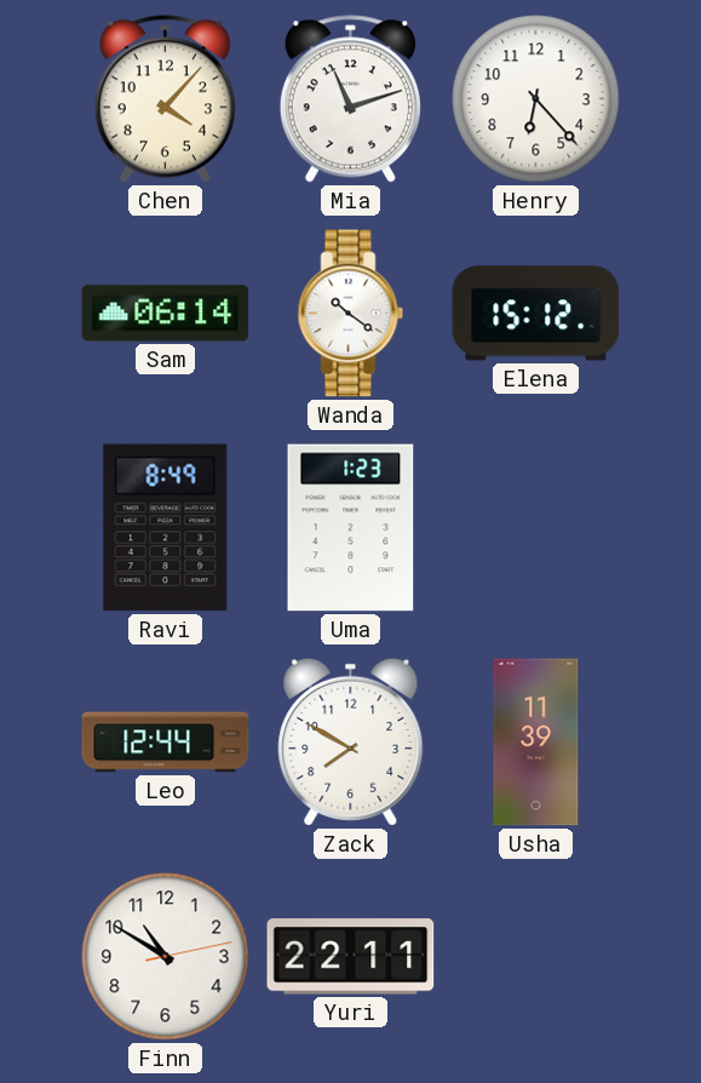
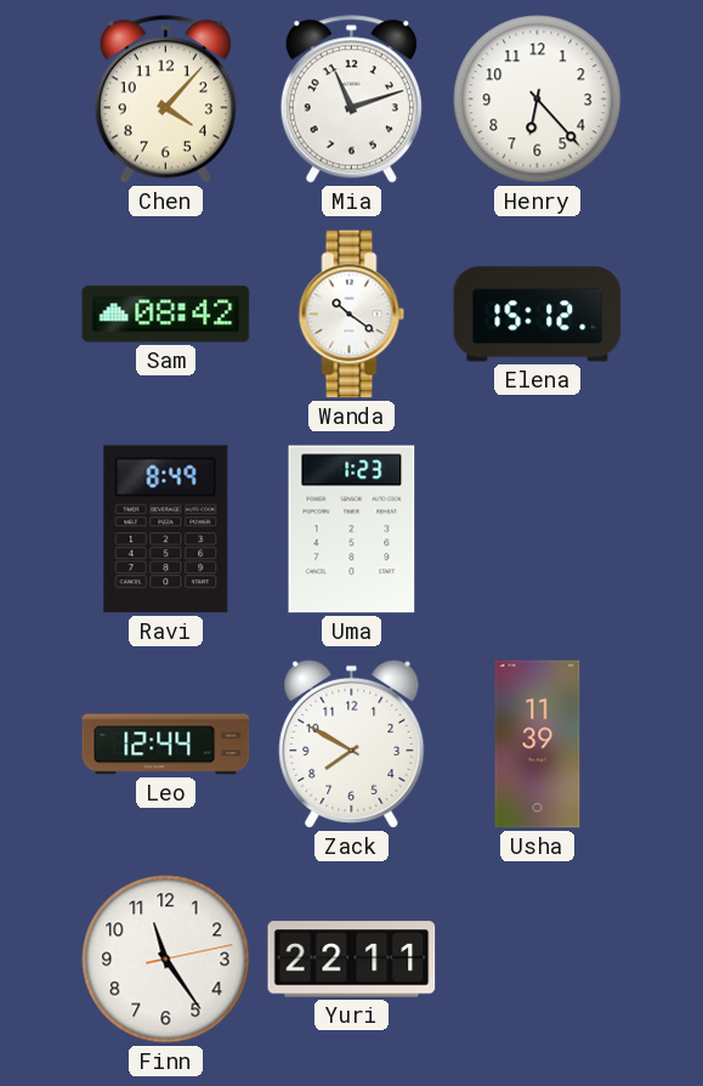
Sam: 06:14 -> 08:42
Finn: 10:50 -> 11:24
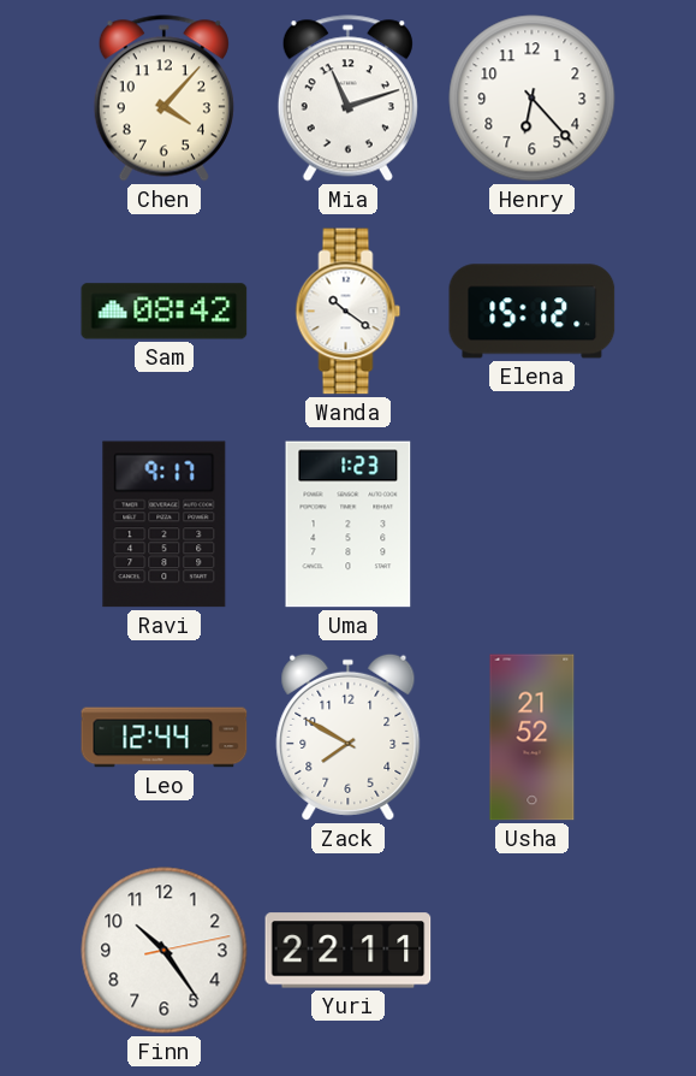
Ravi: 8:49 -> 9:17
Usha: 11:39 -> 21:52
Finn: 11:24 -> 10:24
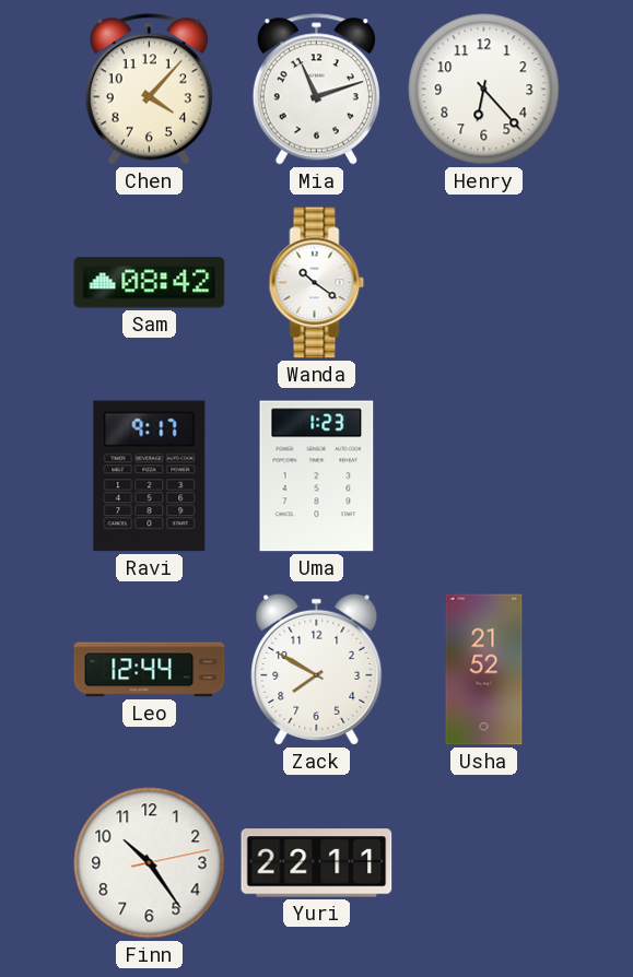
Elena: 15:12 -> none
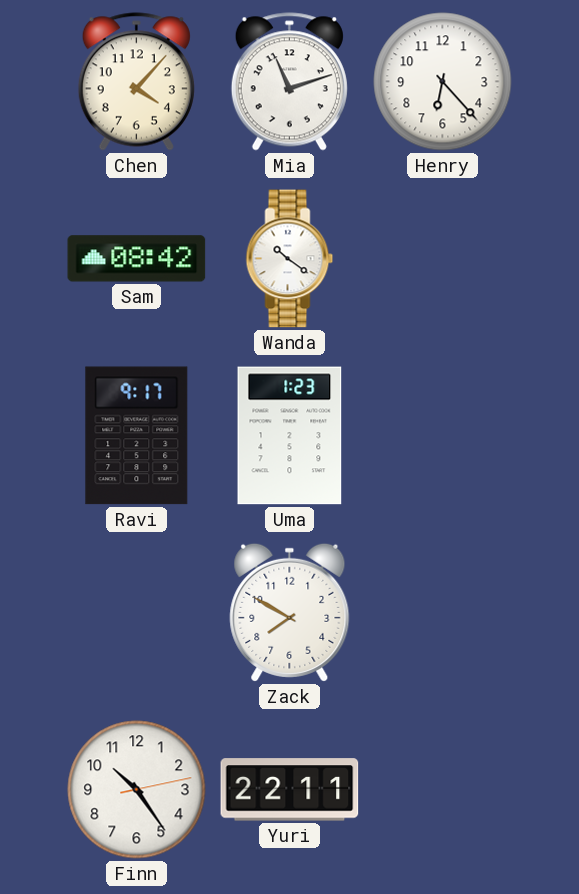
Leo: 12:44 -> none
Usha: 21:52 -> none
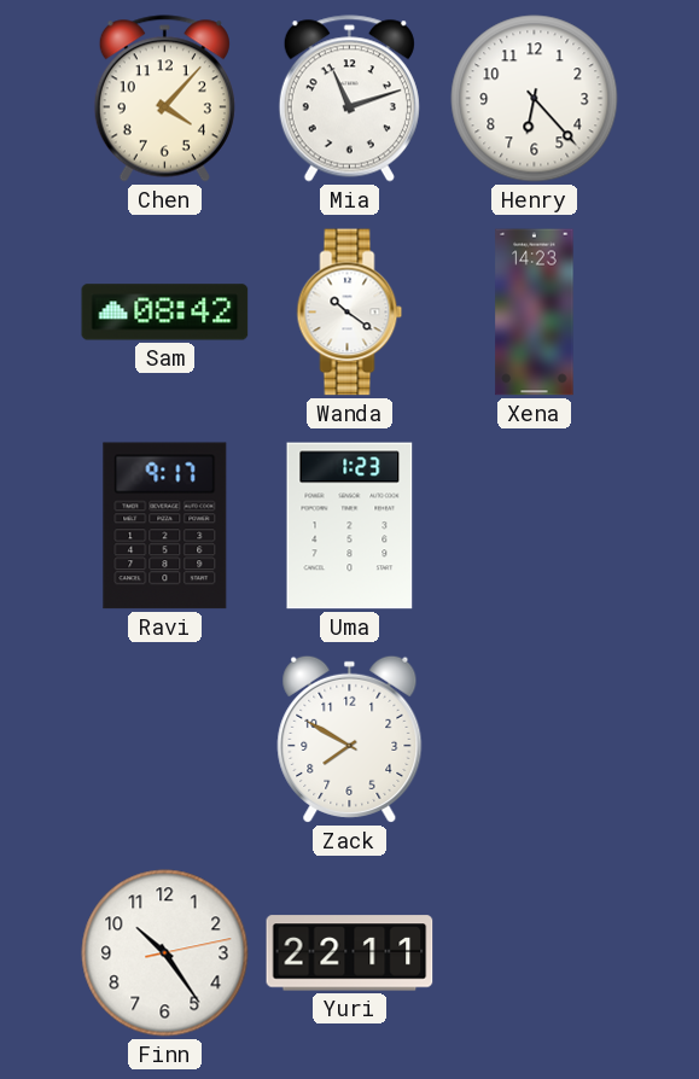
Xena: none -> 14:23
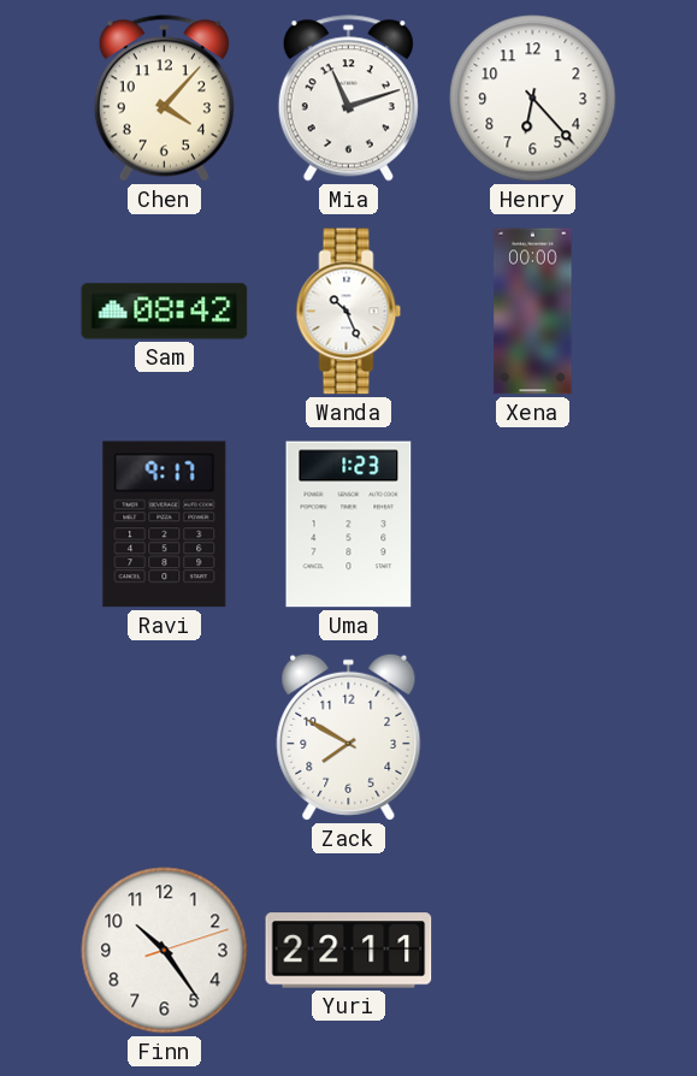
Wanda: 10:21 -> 10:26
Xena: 14:23 -> 00:00
Finn: 10:24:13 -> 10:24:12
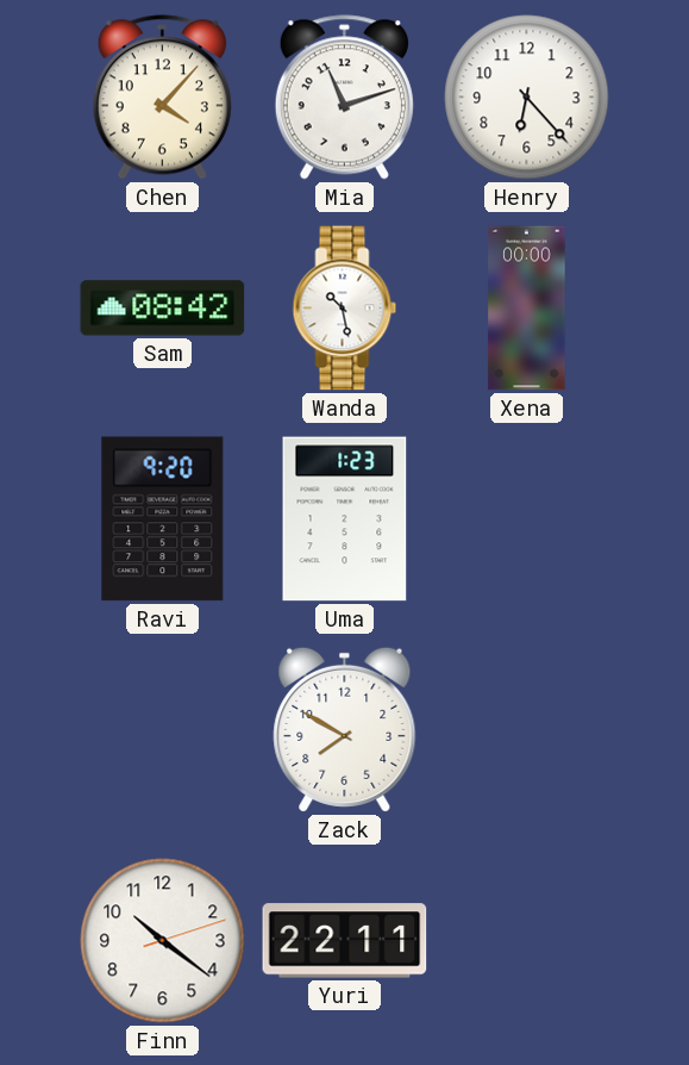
Wanda: 10:26 -> 10:28
Ravi: 9:17 -> 9:20
Finn: 10:24 -> 10:21
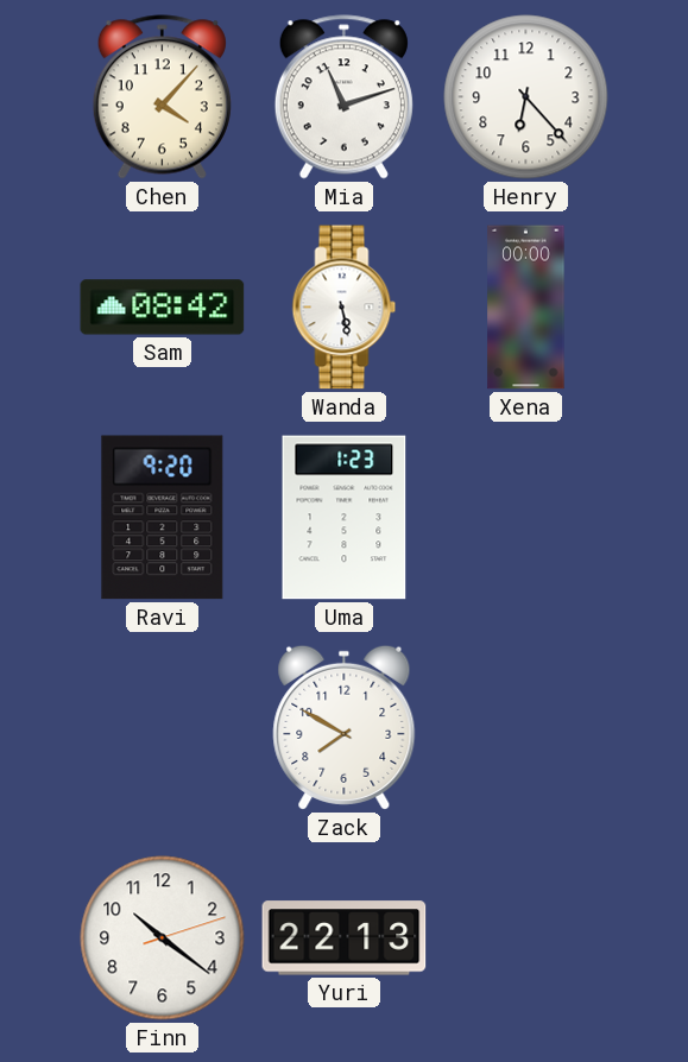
Wanda: 10:28 -> 5:28
Yuri: 22:11 -> 22:13
